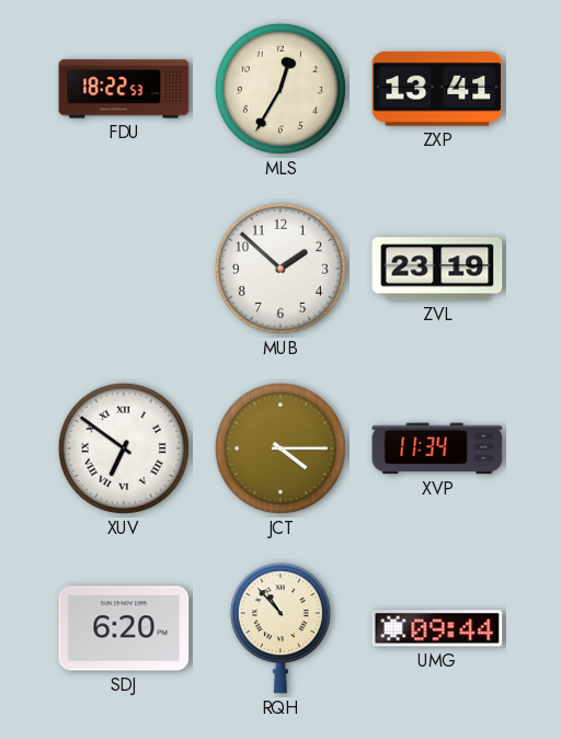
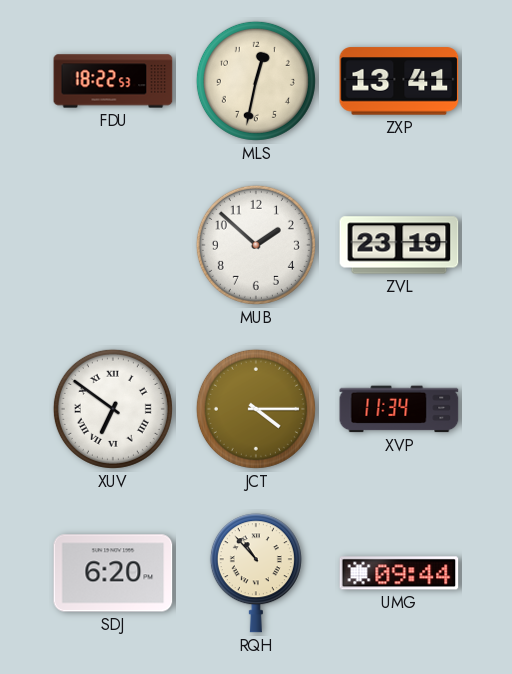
MLS: 12:35 -> 12:32
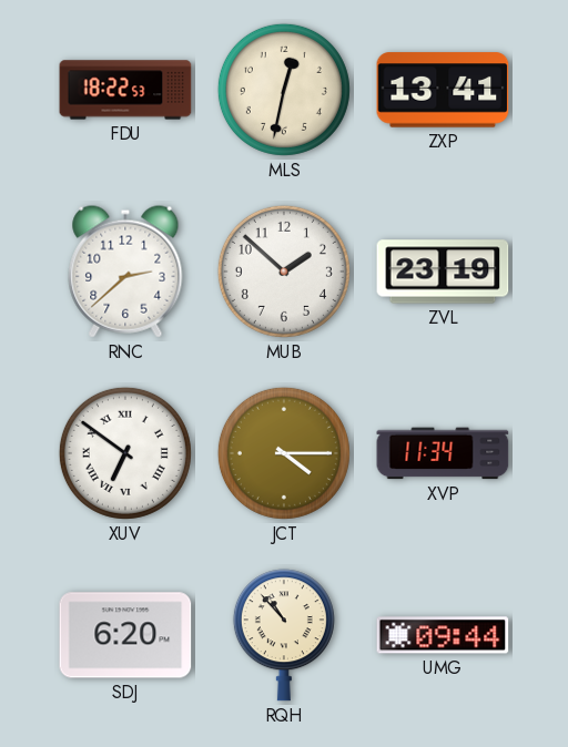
RNC: none -> 2:38
